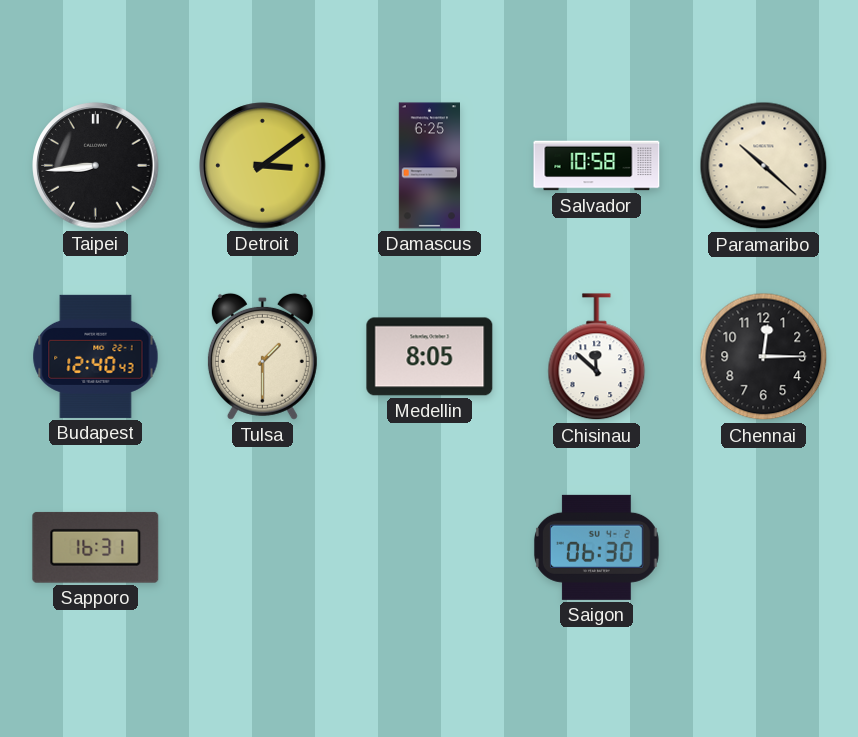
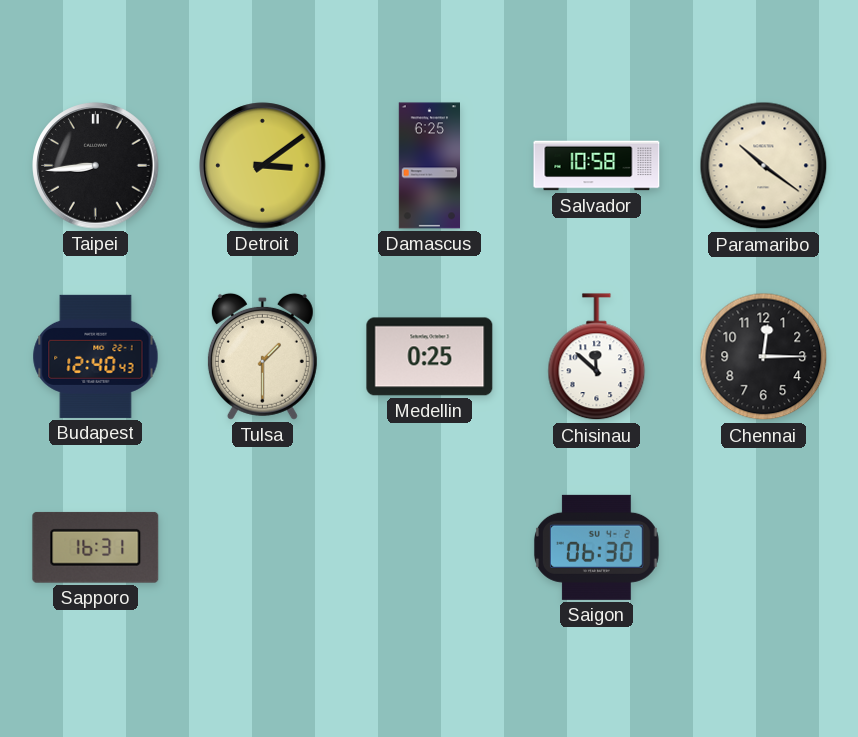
Paramaribo: 10:22 -> 10:21
Medellin: 8:05 -> 0:25
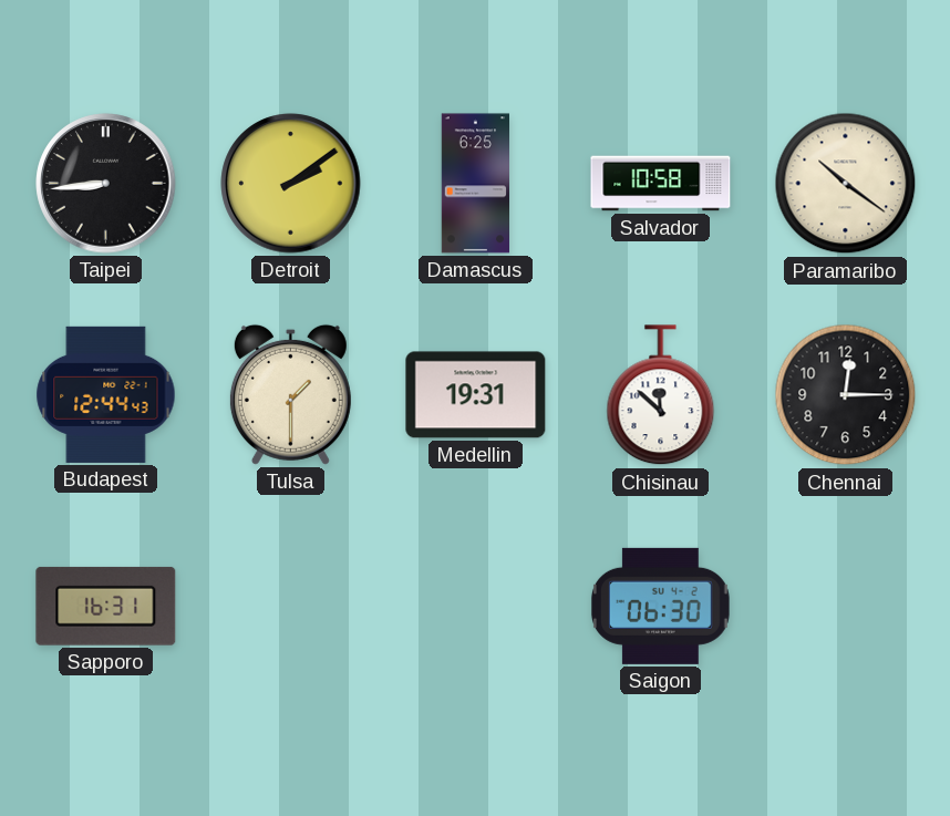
Detroit: 3:09 -> 2:09
Budapest: 12:40 -> 12:44
Medellin: 0:25 -> 19:31
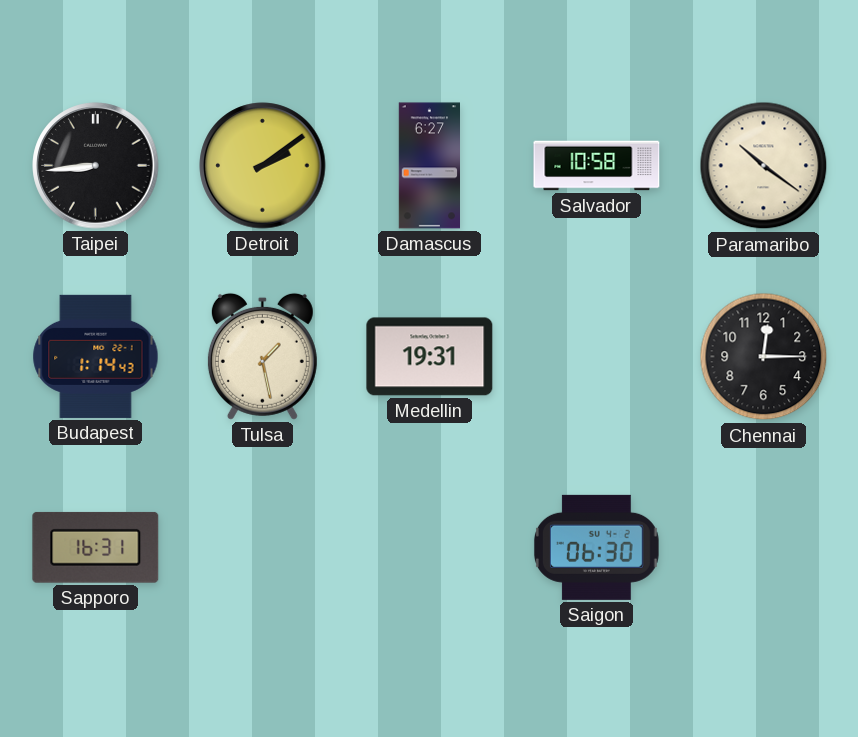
Damascus: 6:25 -> 6:27
Budapest: 12:44 -> 1:14
Tulsa: 1:30 -> 1:28
Chisinau: 11:52 -> none
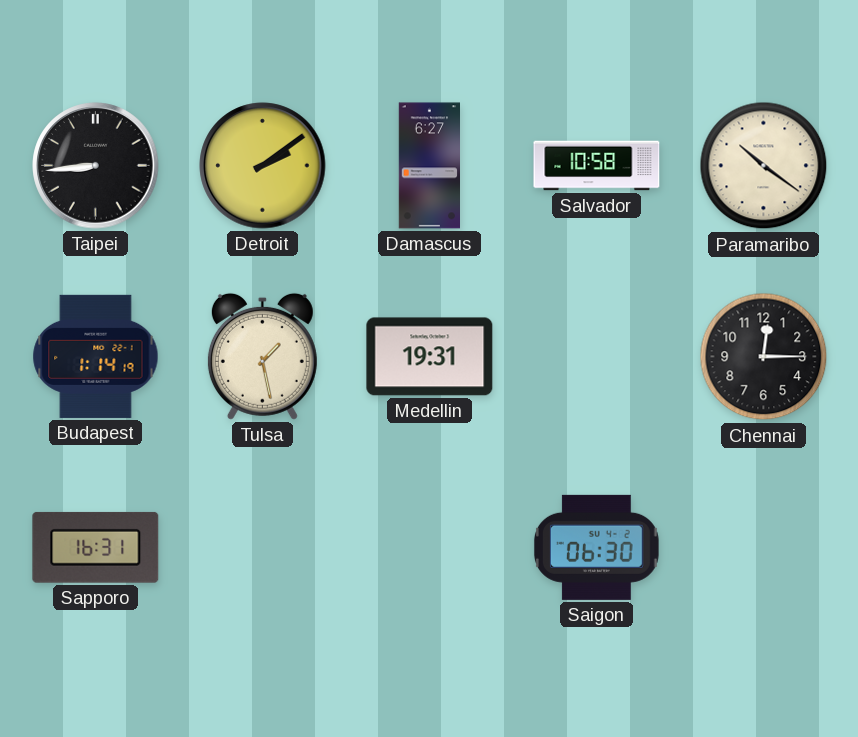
Budapest: 1:14:43 -> 1:14:19
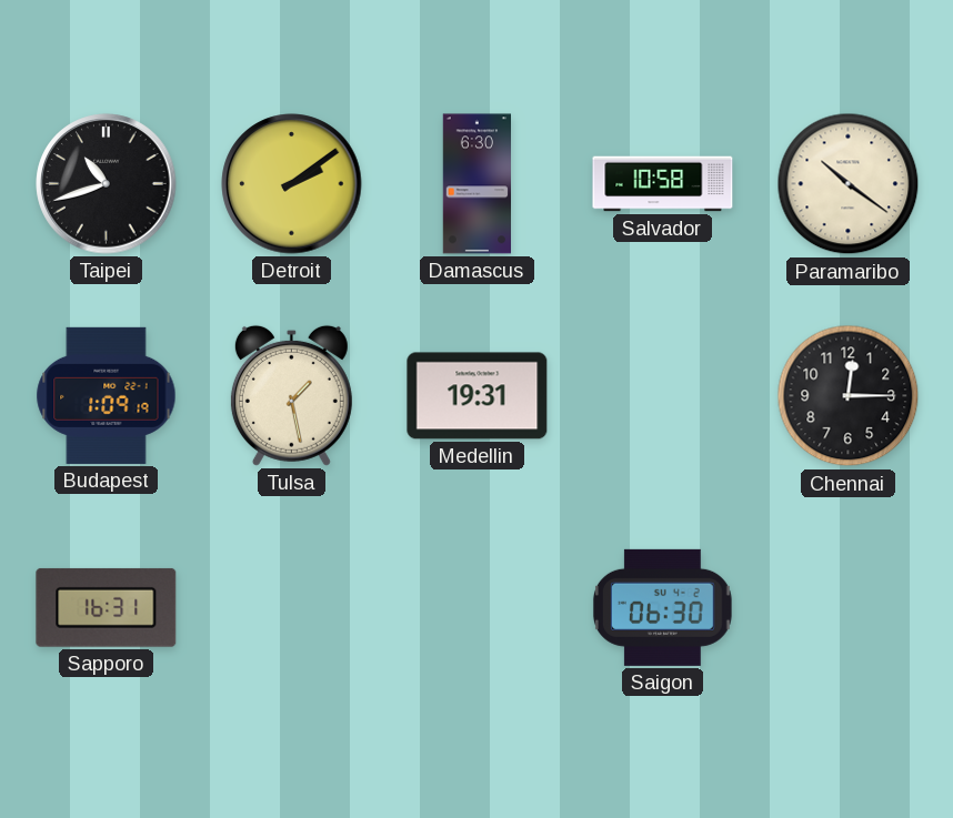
Taipei: 8:44 -> 10:42
Damascus: 6:27 -> 6:30
Budapest: 1:14 -> 1:09
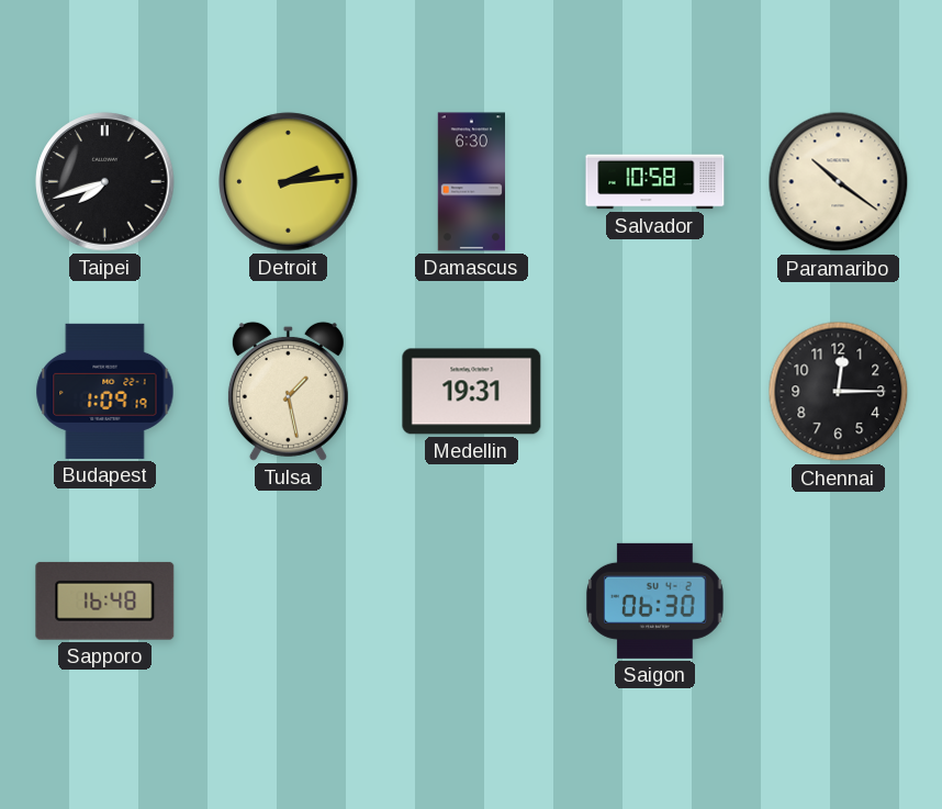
Taipei: 10:42 -> 7:42
Detroit: 2:09 -> 2:14
Sapporo: 16:31 -> 16:48
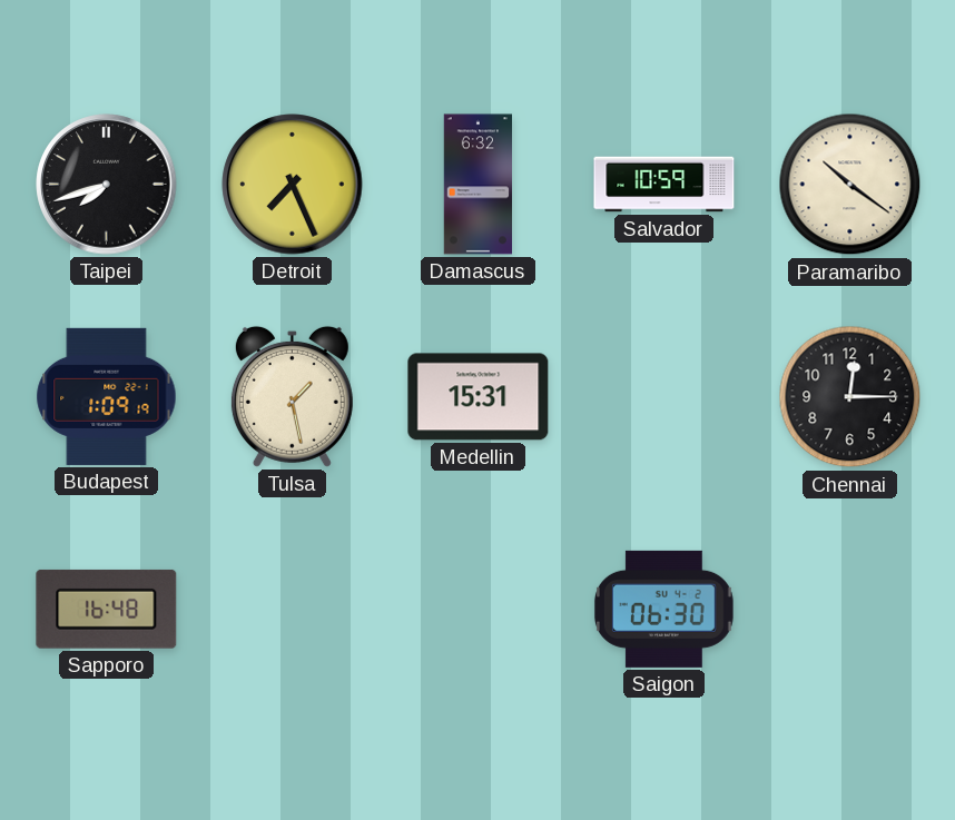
Detroit: 2:14 -> 7:26
Damascus: 6:30 -> 6:32
Salvador: 10:58 -> 10:59
Medellin: 19:31 -> 15:31
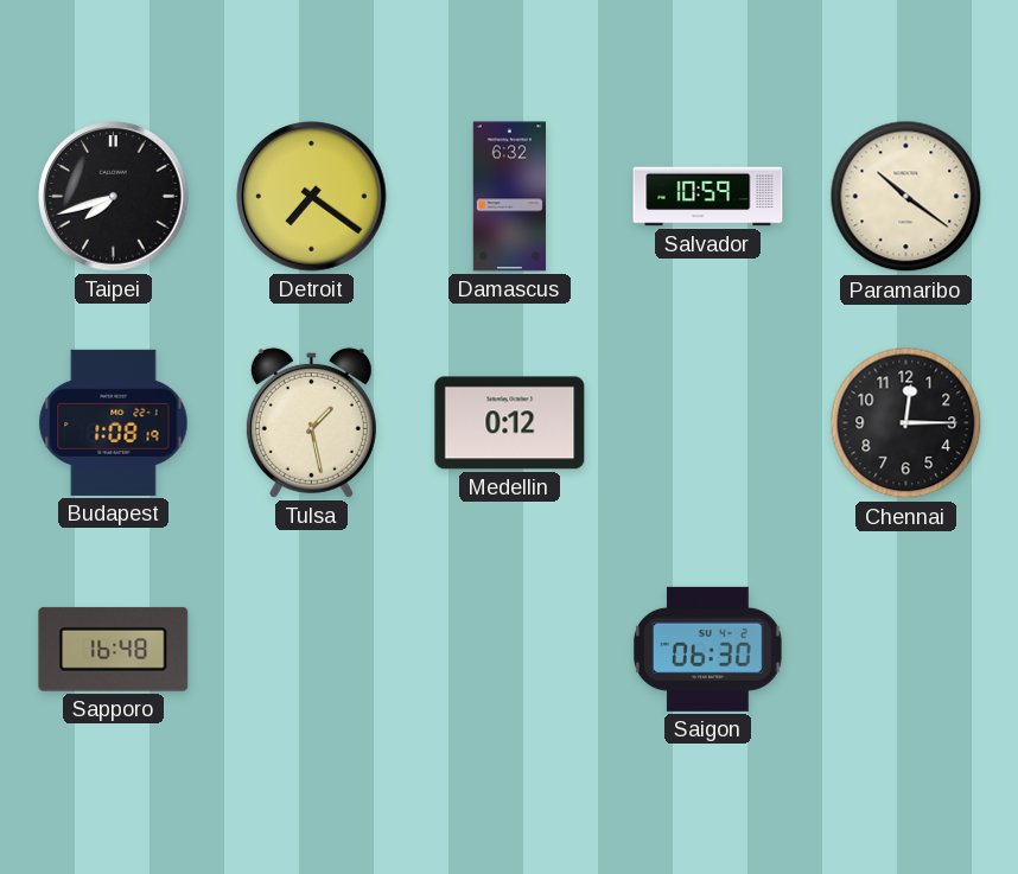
Detroit: 7:26 -> 7:21
Budapest: 1:09 -> 1:08
Medellin: 15:31 -> 0:12
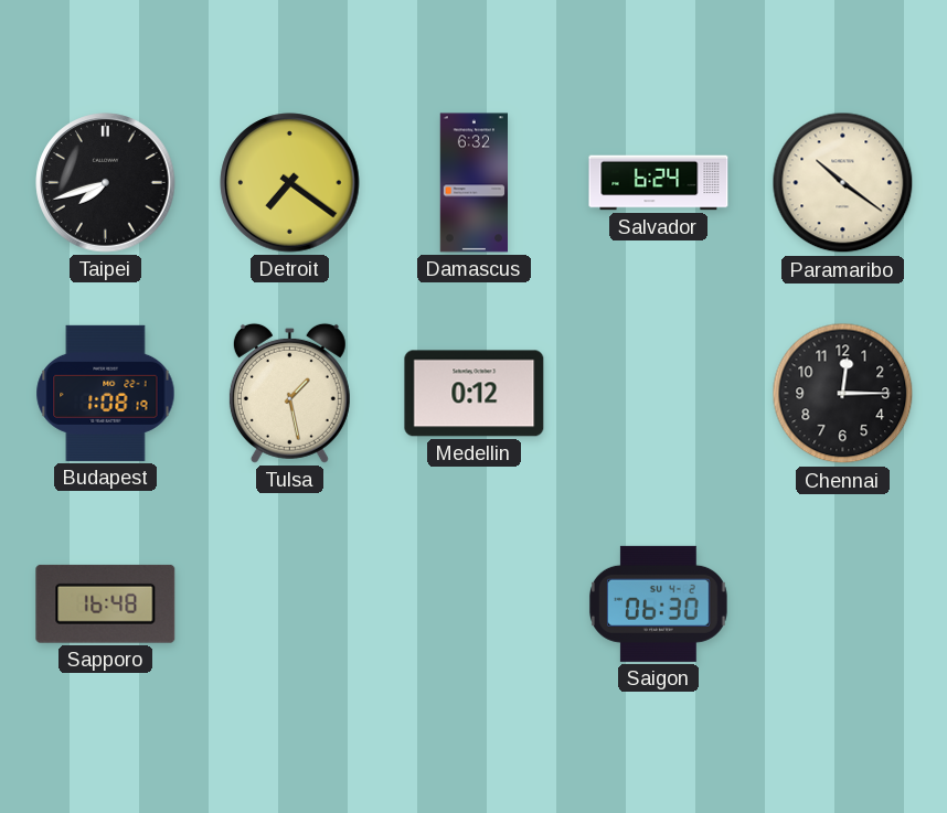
Salvador: 10:59 -> 6:24
